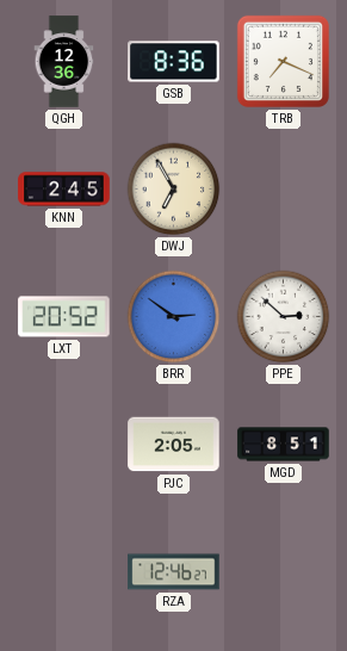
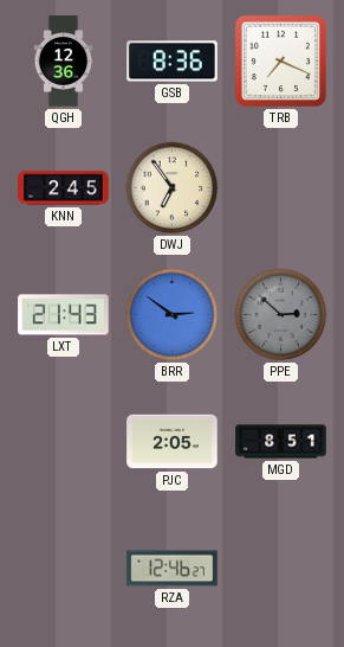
DWJ: 6:55 -> 6:54
LXT: 20:52 -> 21:43
PPE dial: white -> grey
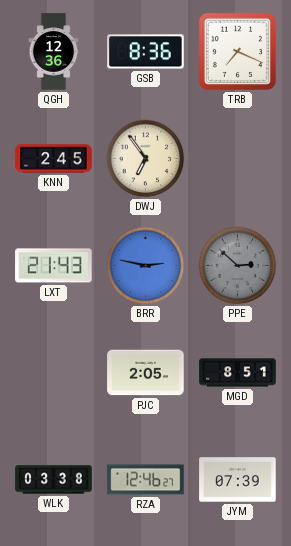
BRR: 2:51 -> 2:47
WLK: none -> 03:38
JYM: none -> 07:39
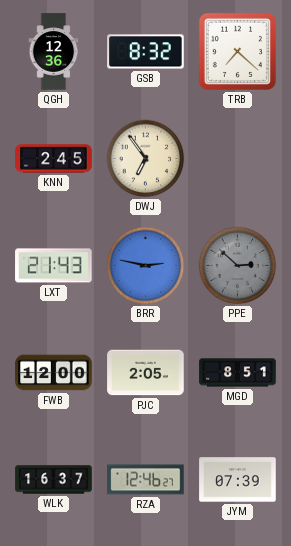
GSB: 8:36 -> 8:32
TRB: 7:19 -> 7:22
FWB: none -> 12:00
WLK: 03:38 -> 16:37
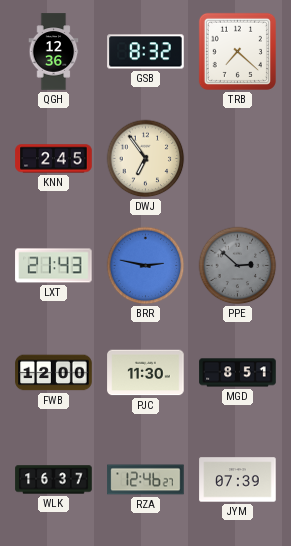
PJC: 2:05 -> 11:30
